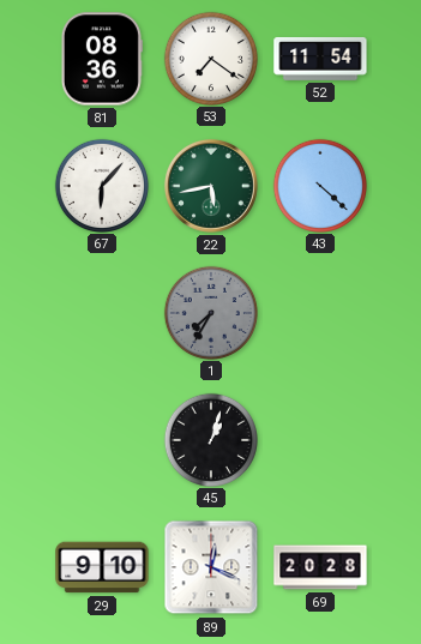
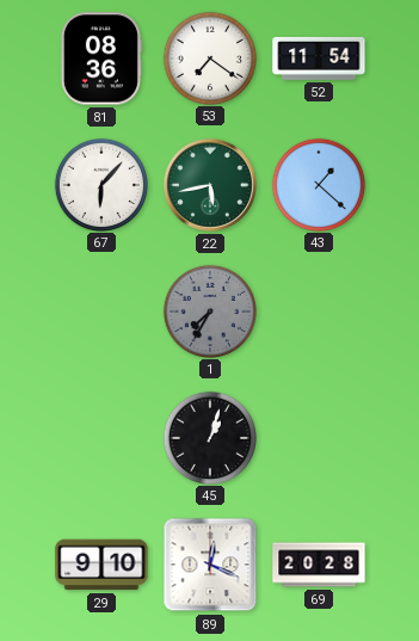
43: 4:22 -> 1:22
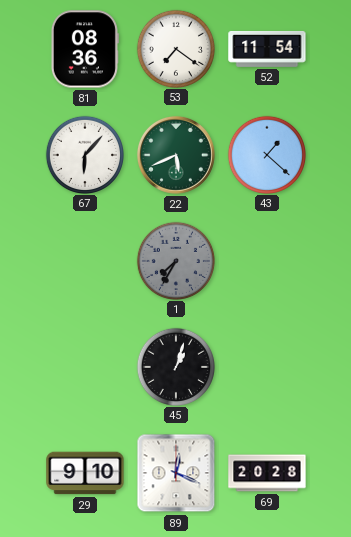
22: 5:43 -> 5:41
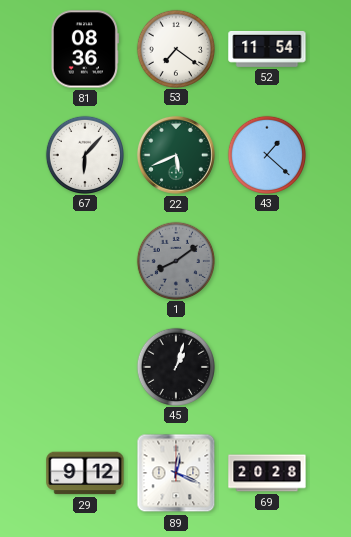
1: 7:35 -> 8:09
29: 9:10 -> 9:12
